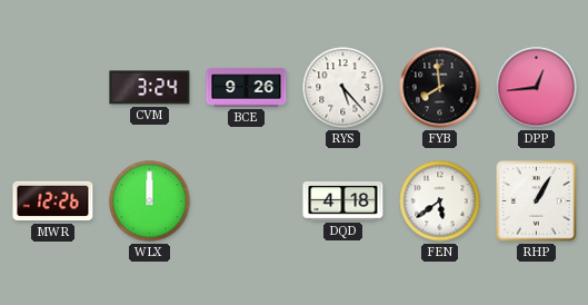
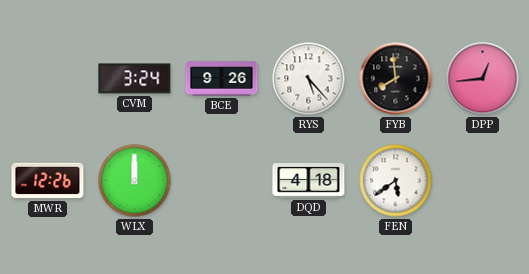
RHP: 1:05 -> none
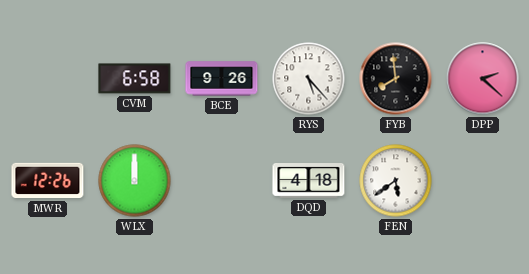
CVM: 3:24 -> 6:58
DPP: 12:44 -> 2:22
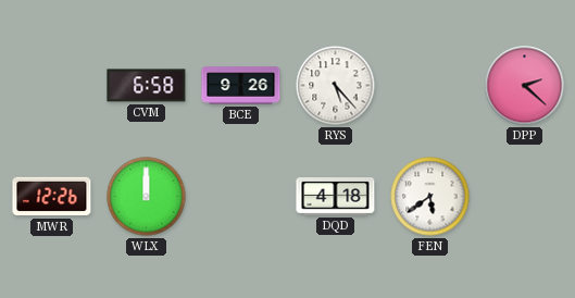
FYB: 7:59 -> none
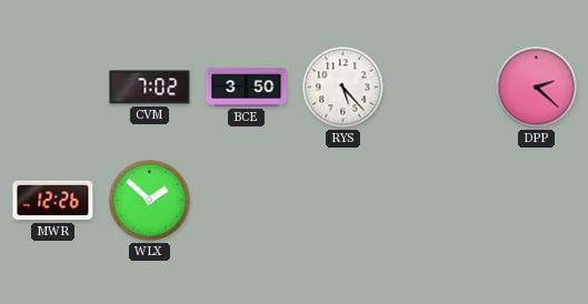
CVM: 6:58 -> 7:02
BCE: 9:26 -> 3:50
WLX: 12:00 -> 1:52
DQD: 4:18 -> none
FEN: 5:39 -> none
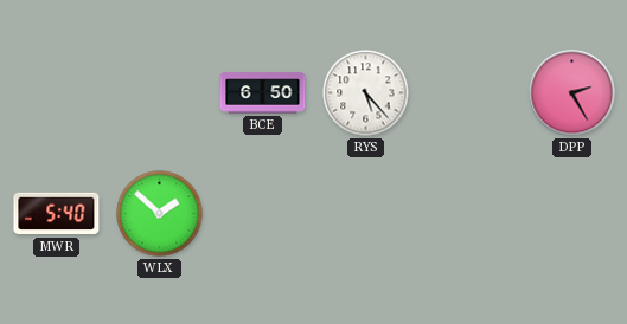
CVM: 7:02 -> none
BCE: 3:50 -> 6:50
DPP: 2:22 -> 2:25
MWR: 12:26 -> 5:40
